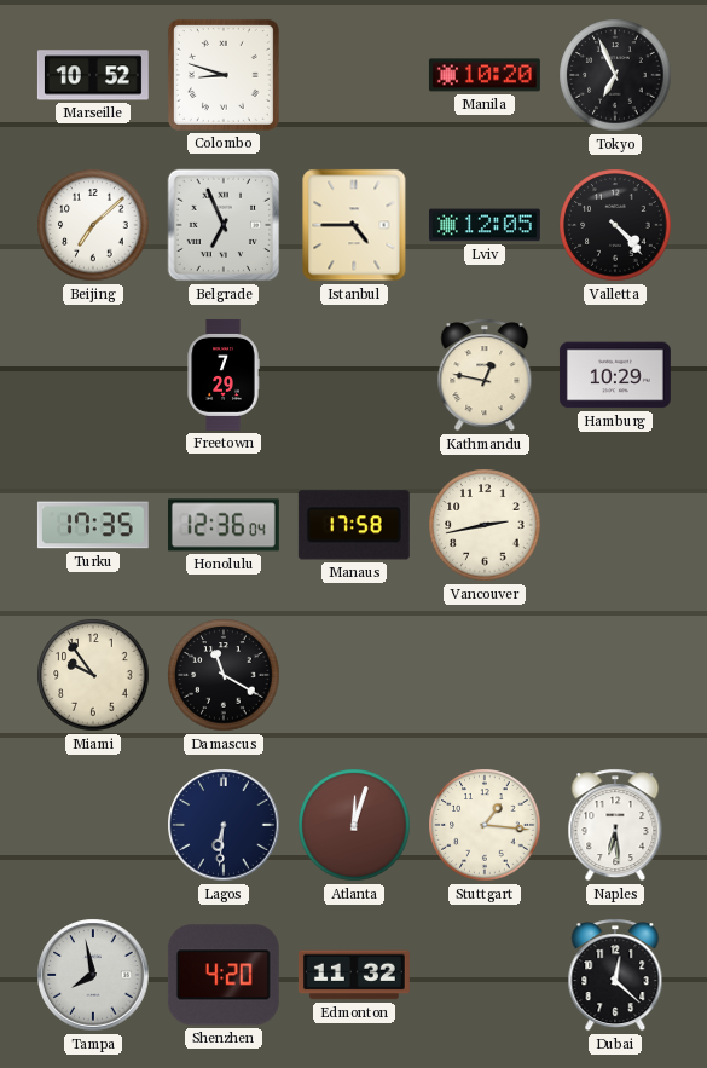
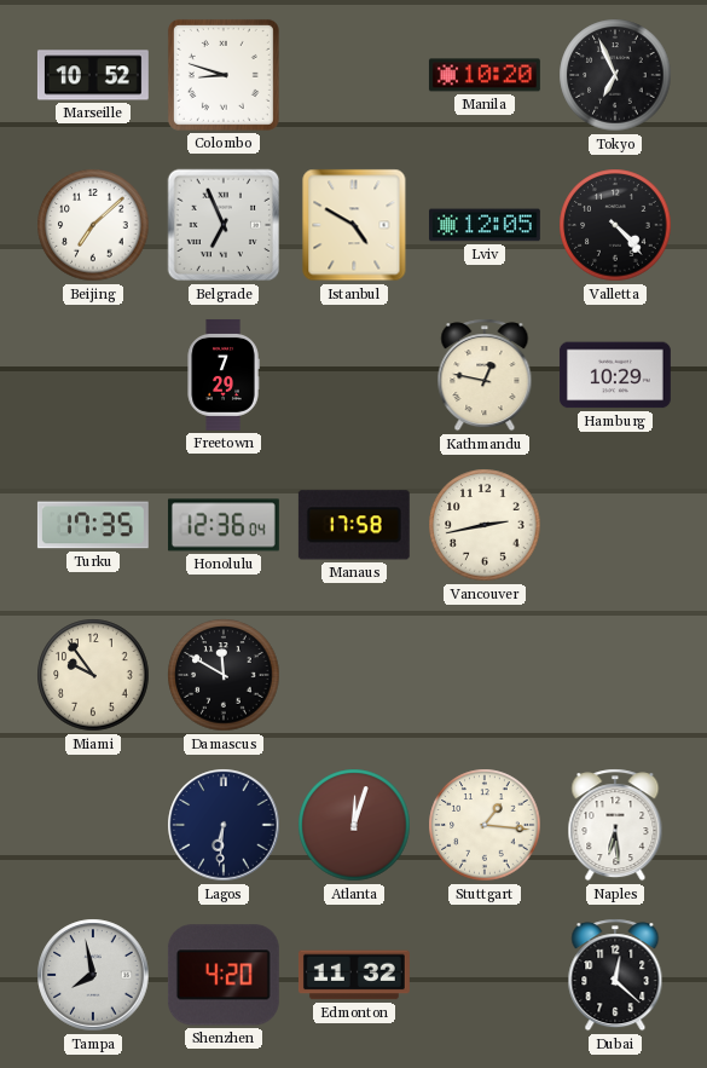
Istanbul: 4:45 -> 4:50
Damascus: 11:20 -> 11:50
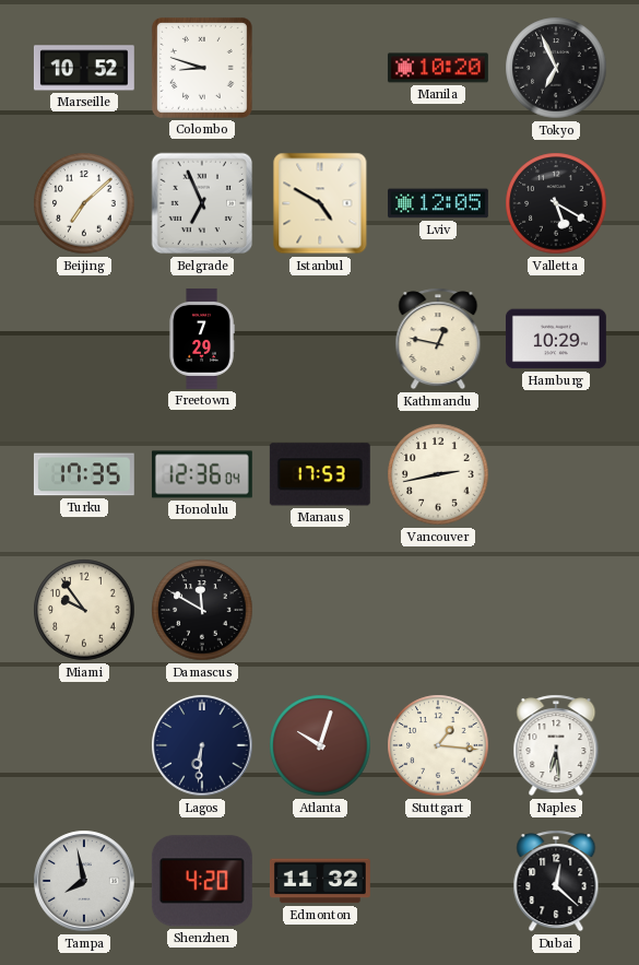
Valletta: 4:23 -> 5:20
Manaus: 17:58 -> 17:53
Atlanta: 12:03 -> 10:03
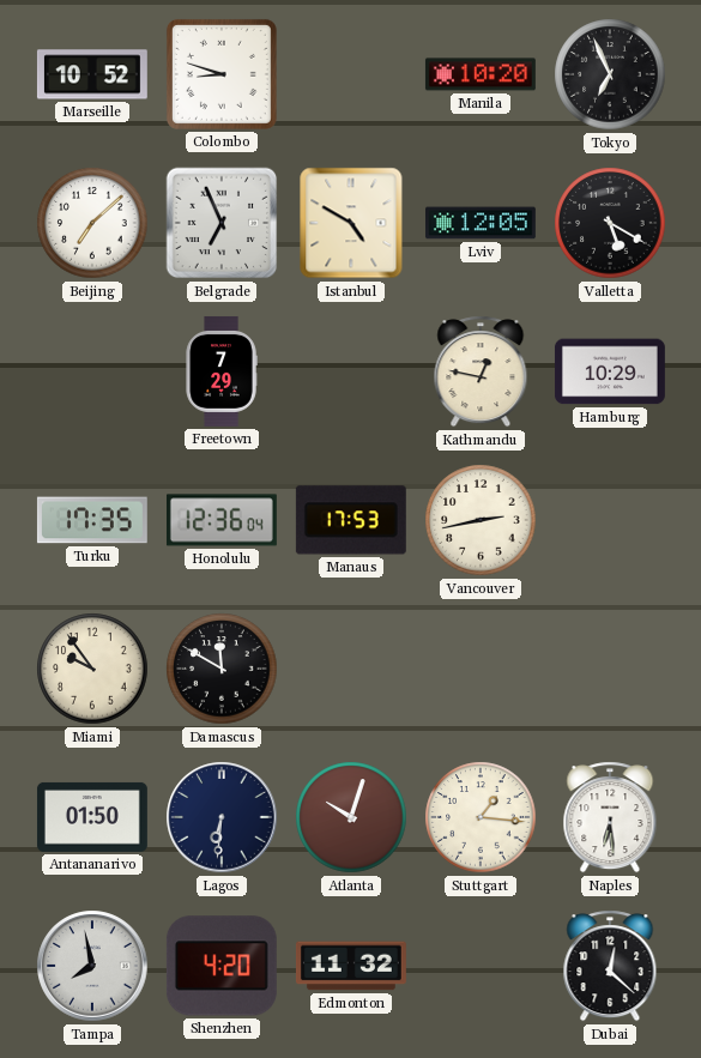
Antananarivo: none -> 01:50
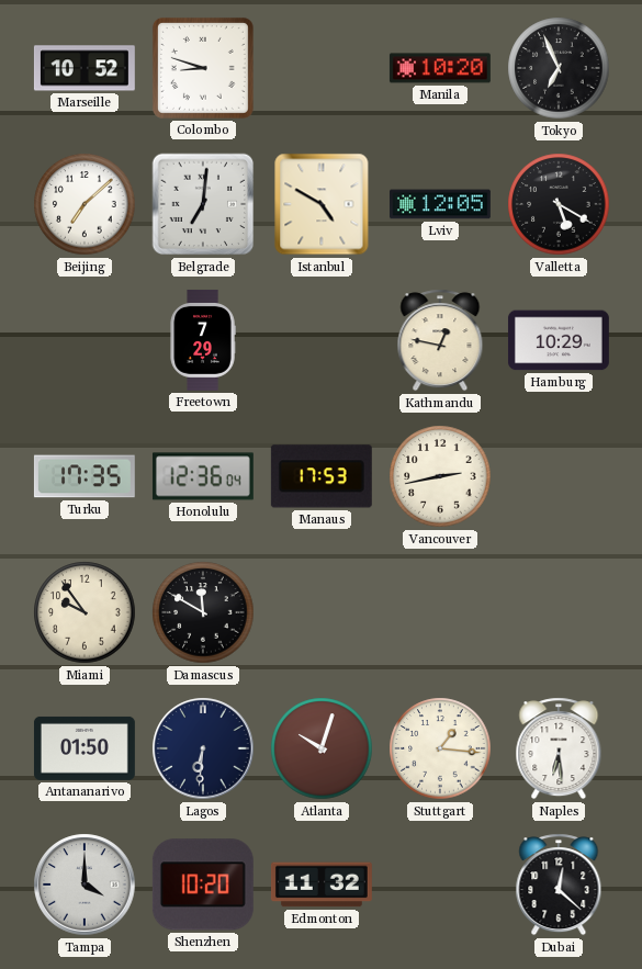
Belgrade: 6:56 -> 7:01
Tampa: 7:58 -> 4:00
Shenzhen: 4:20 -> 10:20
